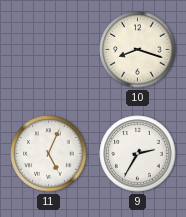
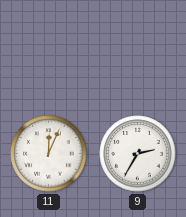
10: 8:18 -> none
11: 5:04 -> 12:04
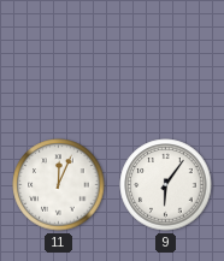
9: 2:35 -> 6:06
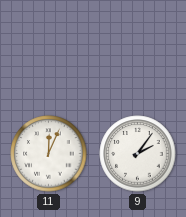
9: 6:06 -> 2:06
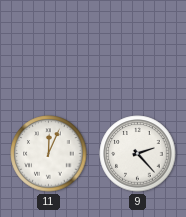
9: 2:06 -> 2:23
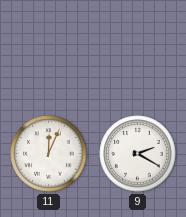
9: 2:23 -> 2:20
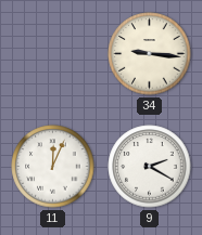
34: none -> 9:16
